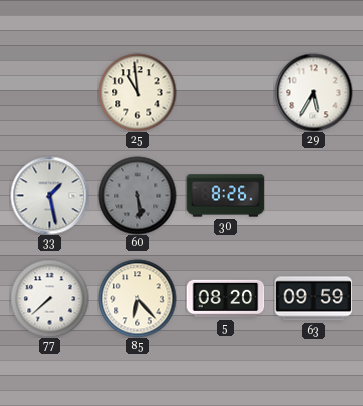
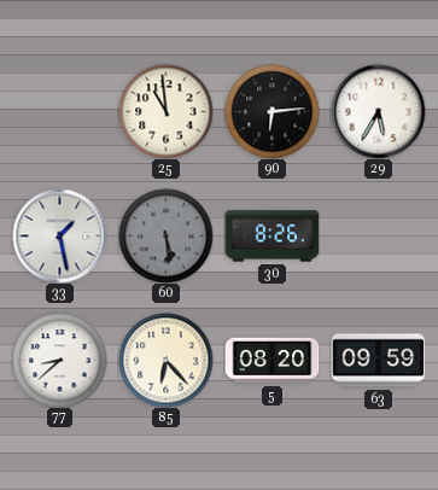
90: none -> 6:14
77: 7:38 -> 8:38
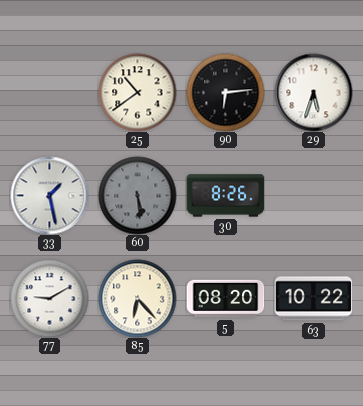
25: 10:59 -> 10:39
29: 5:35 -> 5:33
77: 8:38 -> 9:10
63: 09:59 -> 10:22
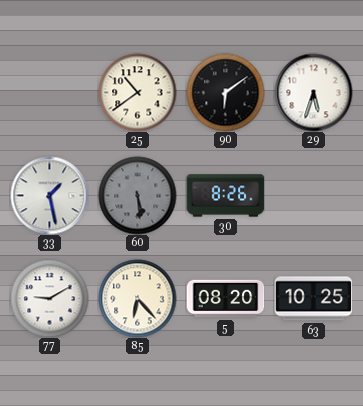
90: 6:14 -> 6:09
63: 10:22 -> 10:25
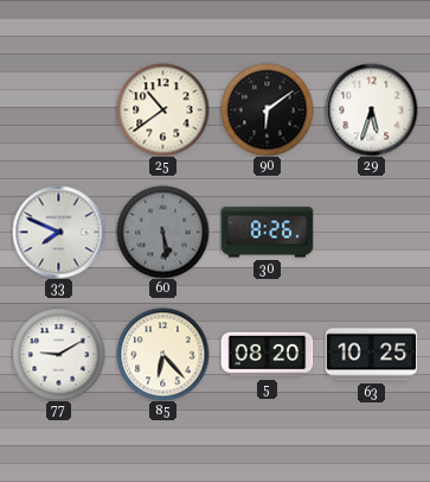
33: 1:28 -> 7:49
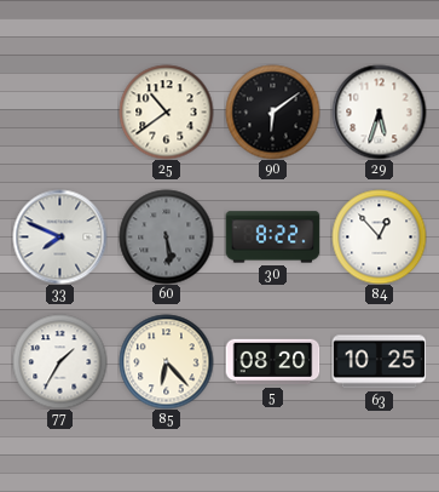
30: 8:26 -> 8:22
84: none -> 12:53
77: 9:10 -> 1:35
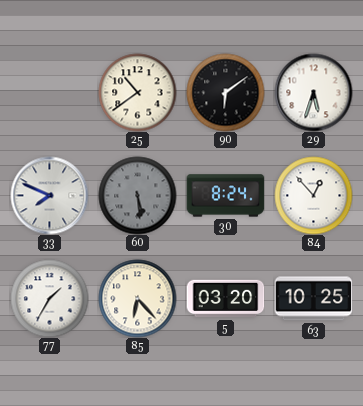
30: 8:22 -> 8:24
5: 08:20 -> 03:20
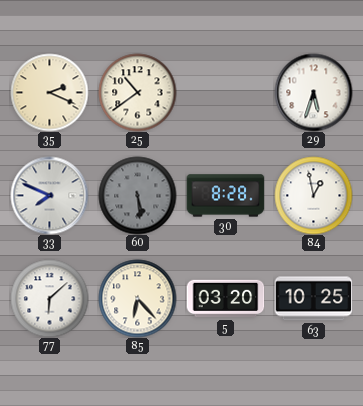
35: none -> 2:19
90: 6:09 -> none
30: 8:24 -> 8:28
84: 12:53 -> 12:58
77: 1:35 -> 6:08
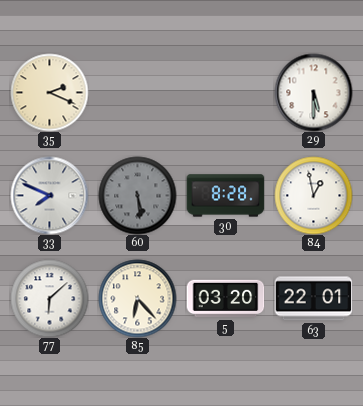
25: 10:39 -> none
29: 5:33 -> 5:30
63: 10:25 -> 22:01
